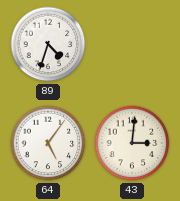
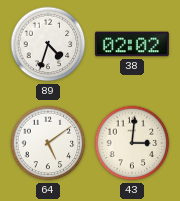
38: none -> 02:02
64: 5:06 -> 5:09
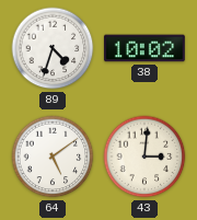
38: 02:02 -> 10:02
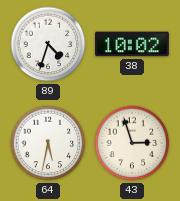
64: 5:09 -> 5:32
43: 3:01 -> 2:57
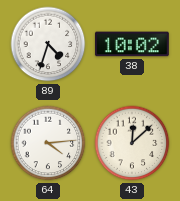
64: 5:32 -> 4:14
43: 2:57 -> 12:08
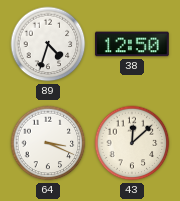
38: 10:02 -> 12:50
64: 4:14 -> 3:19
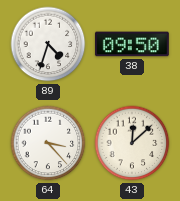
38: 12:50 -> 09:50
64: 3:19 -> 3:23
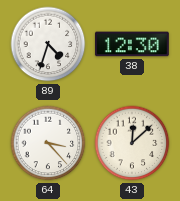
38: 09:50 -> 12:30
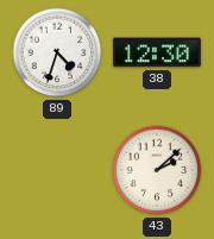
64: 3:23 -> none
43: 12:08 -> 2:08
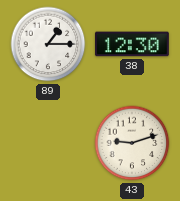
89: 4:33 -> 1:15
43: 2:08 -> 9:12
